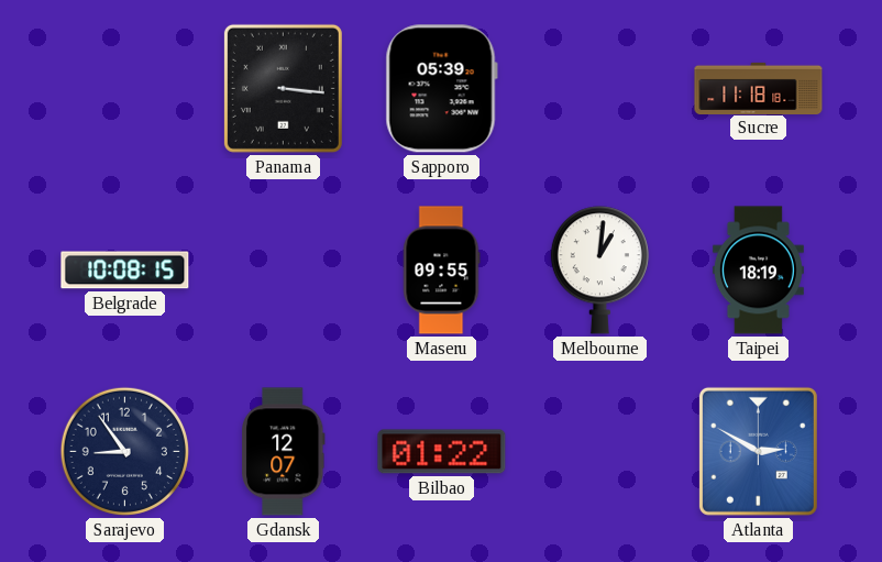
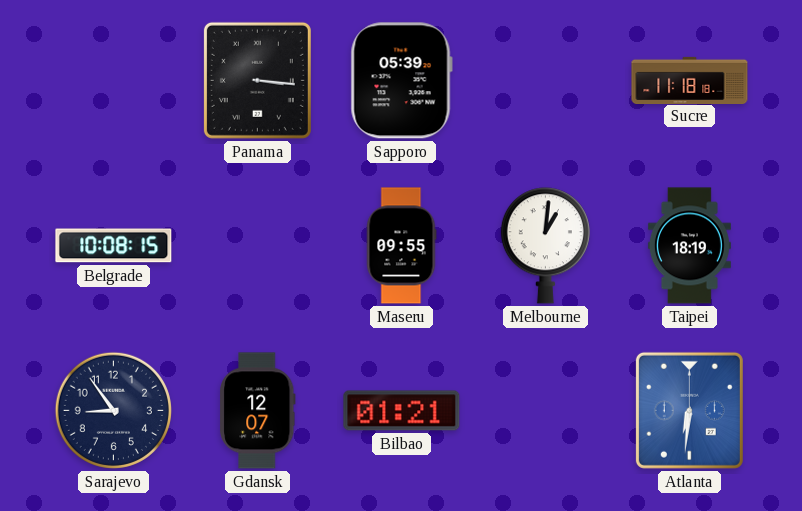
Bilbao: 01:22 -> 01:21
Atlanta: 2:50 -> 6:31
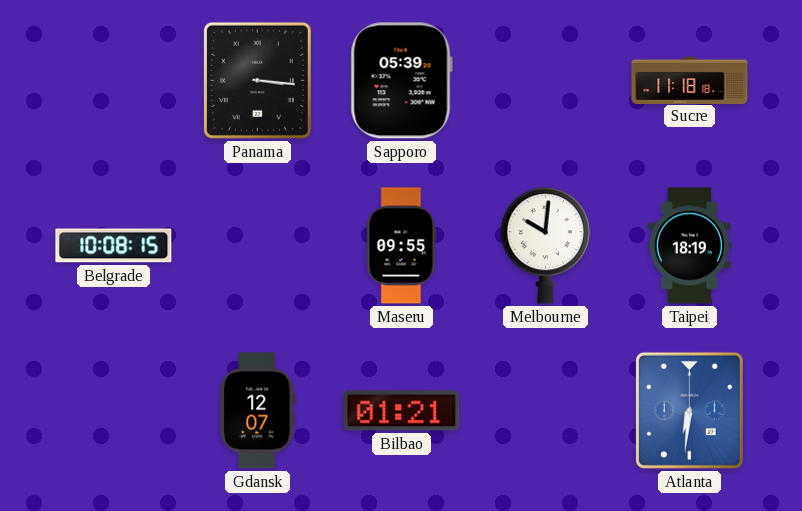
Melbourne: 1:01 -> 10:01
Sarajevo: 8:54 -> none
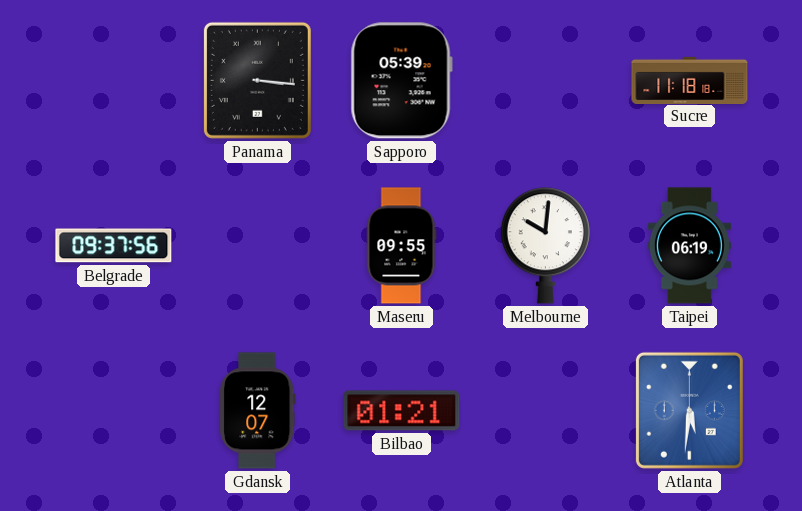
Belgrade: 10:08 -> 09:37
Taipei: 18:19 -> 06:19
Atlanta: 6:31 -> 5:31
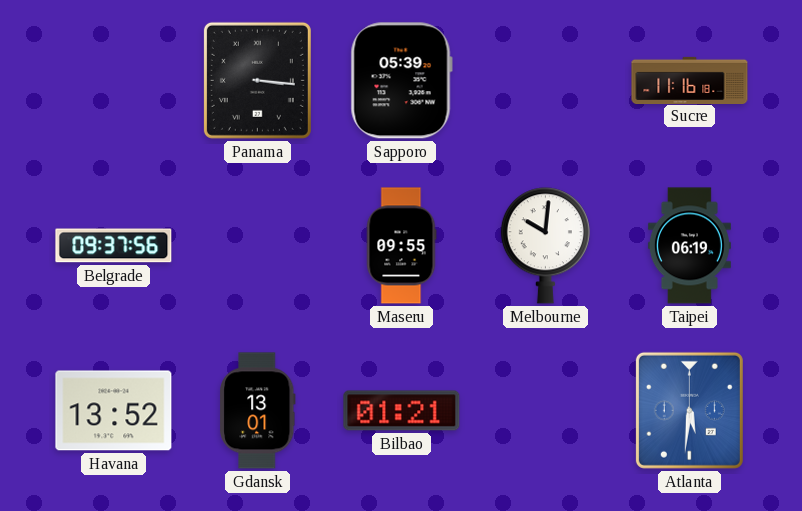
Sucre: 11:18 -> 11:16
Havana: none -> 13:52
Gdansk: 12:07 -> 13:01
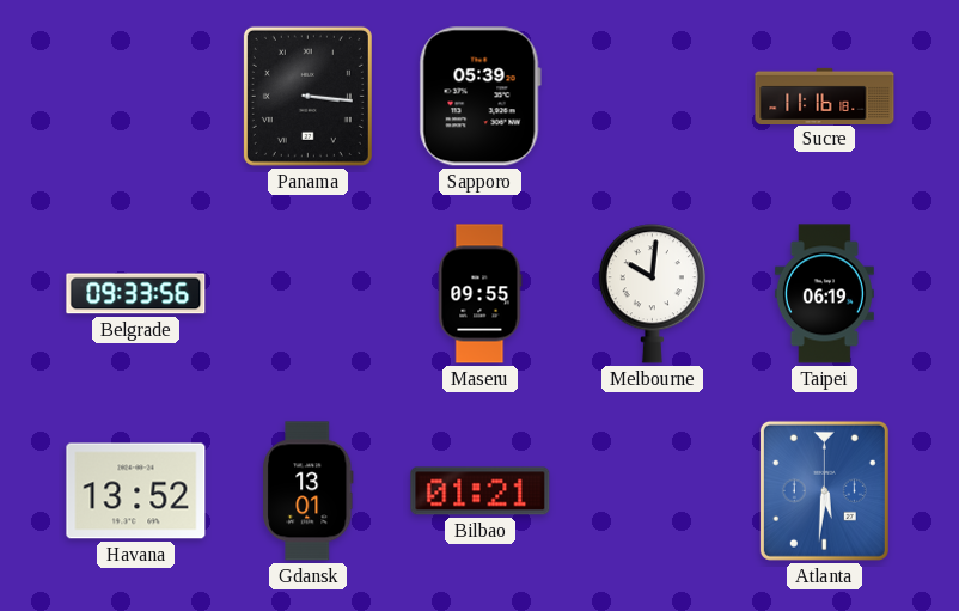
Belgrade: 09:37 -> 09:33
